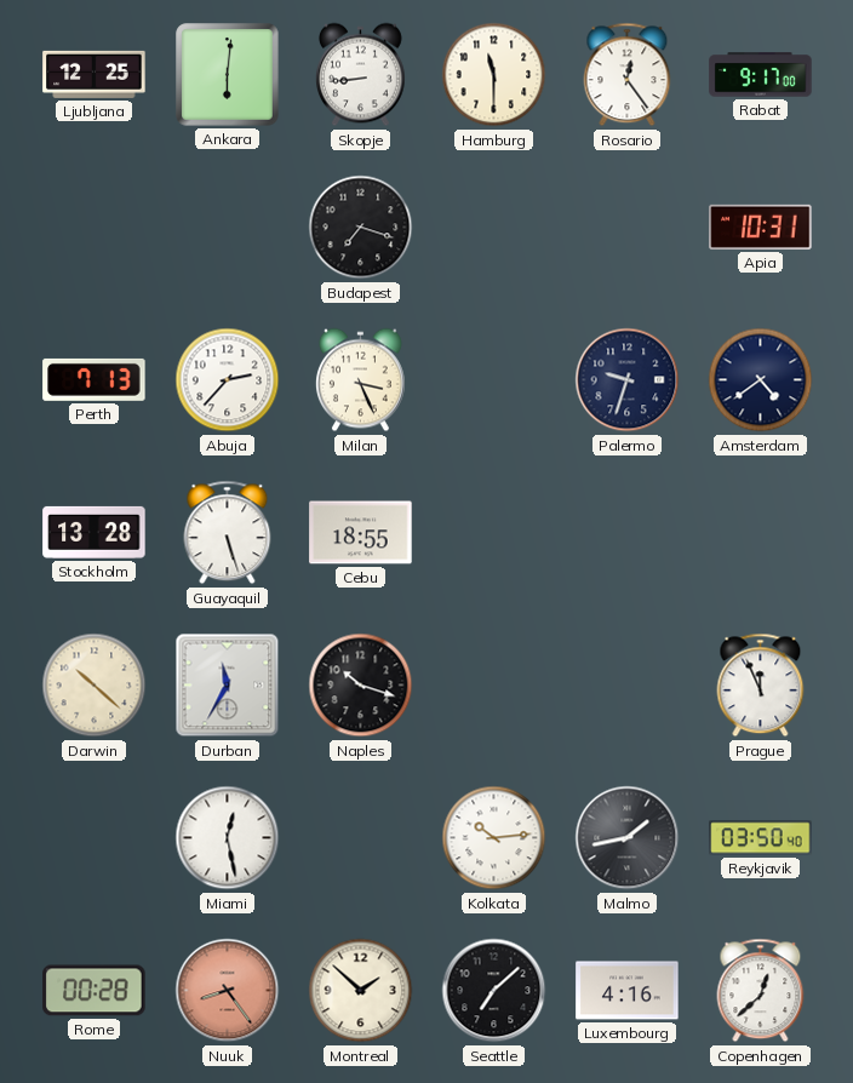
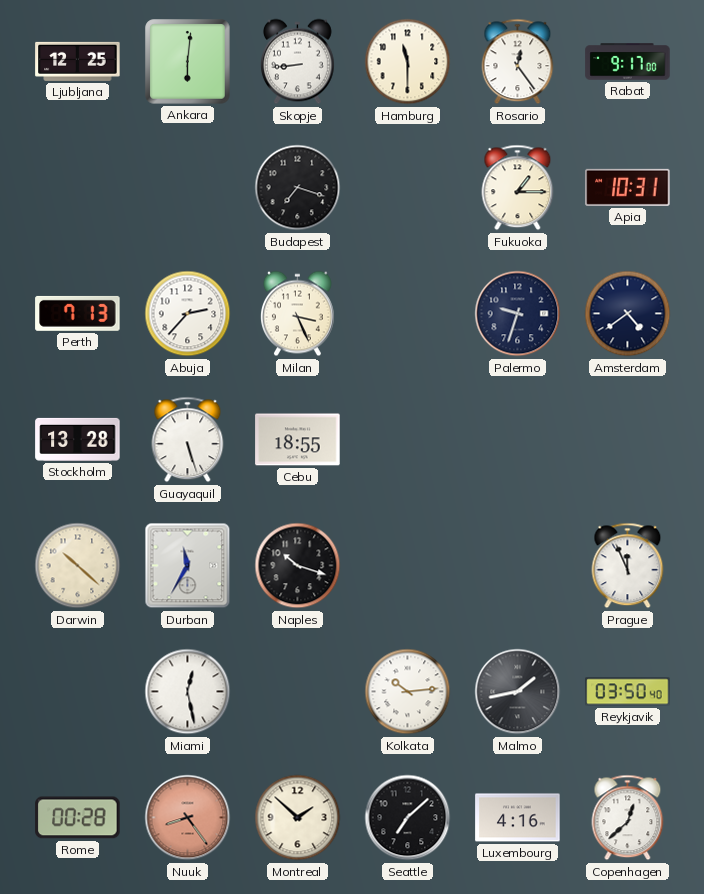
Fukuoka: none -> 1:15
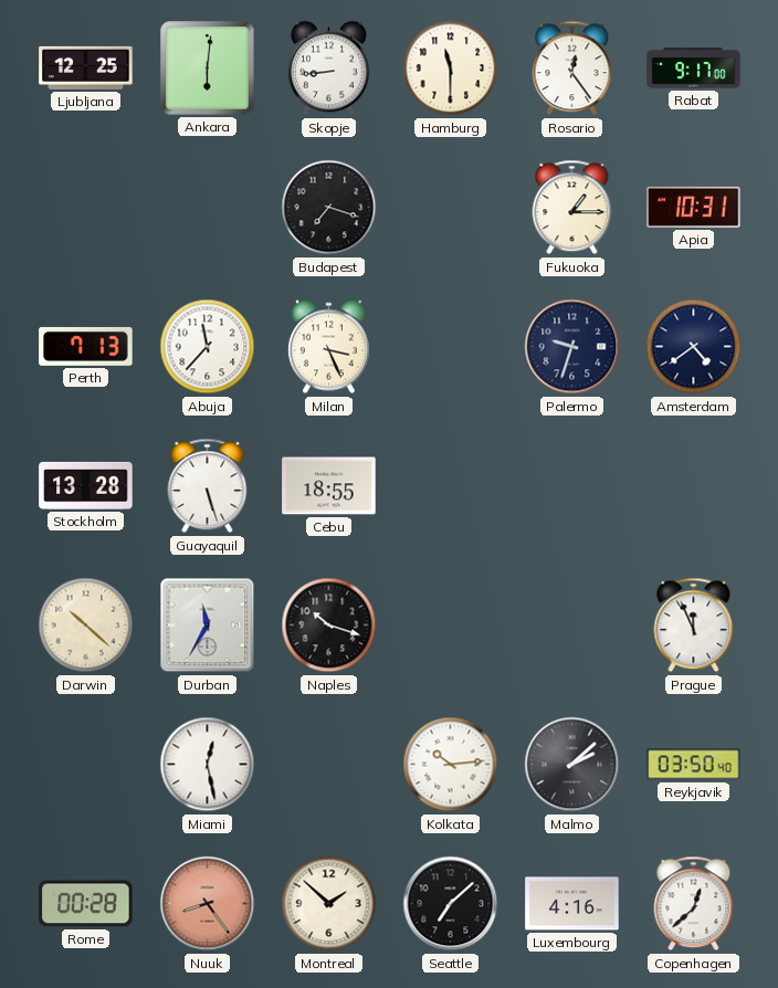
Abuja: 2:37 -> 11:37
Malmo: 1:43 -> 2:08
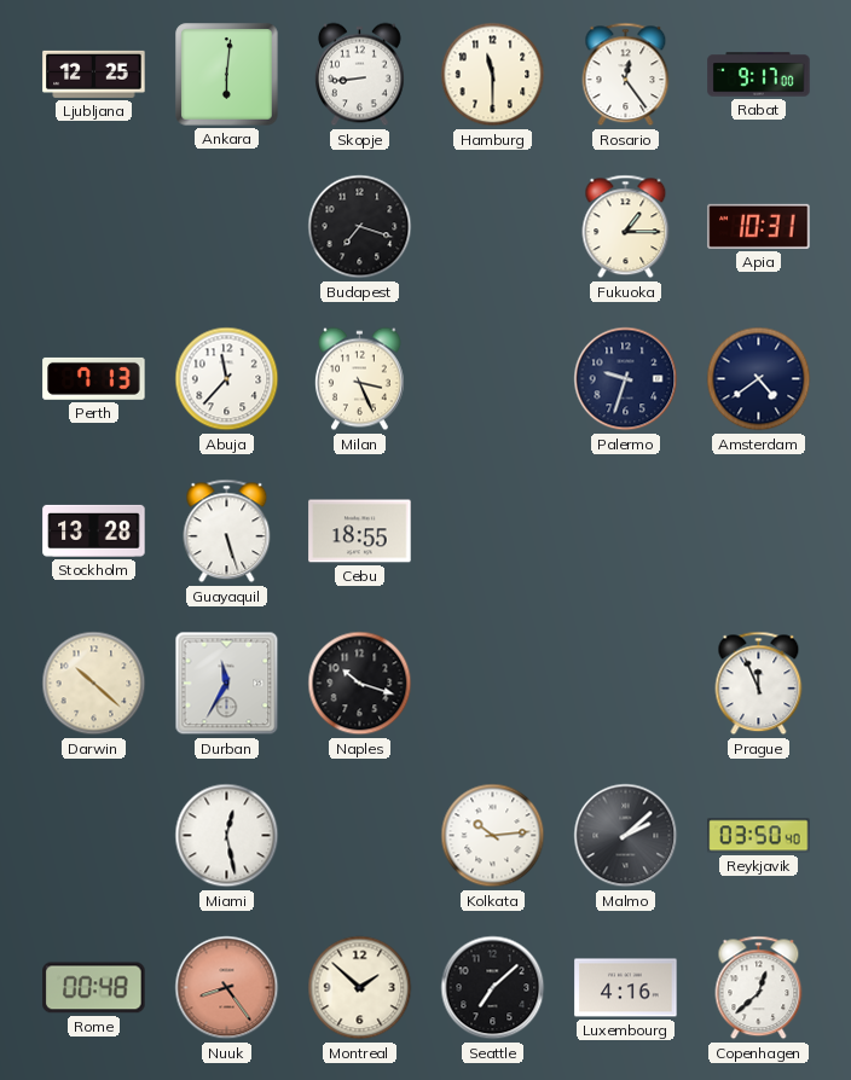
Rome: 00:28 -> 00:48
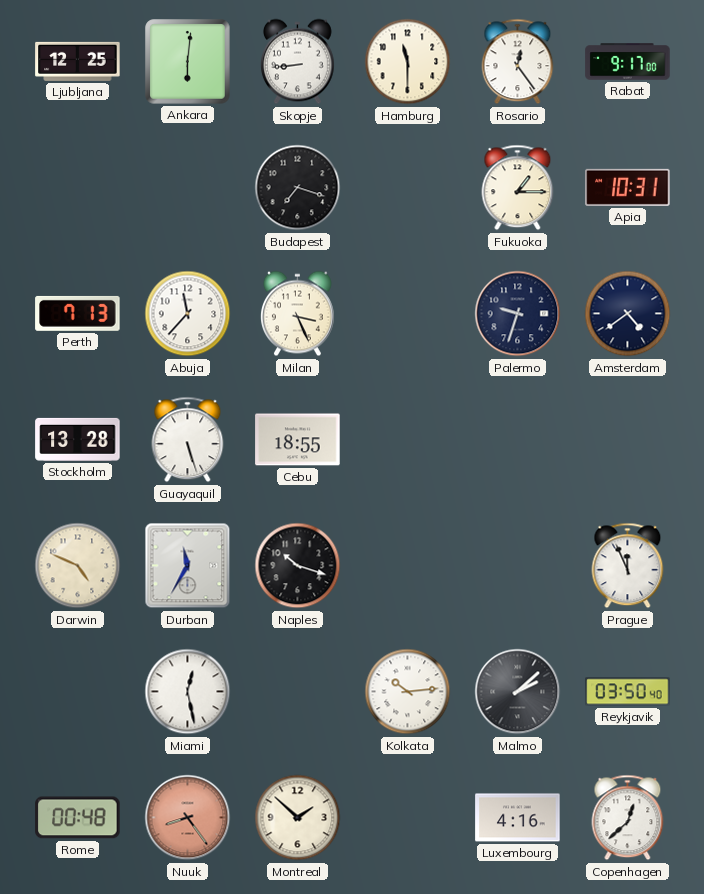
Darwin: 10:22 -> 4:49
Seattle: 7:08 -> none
